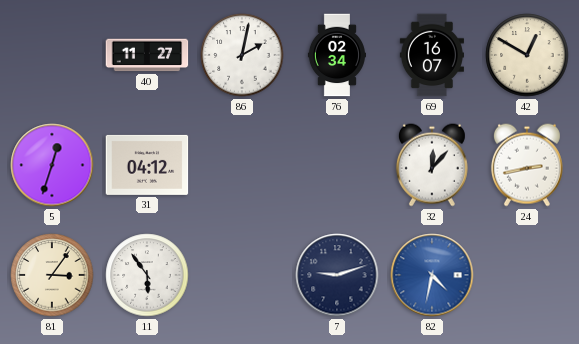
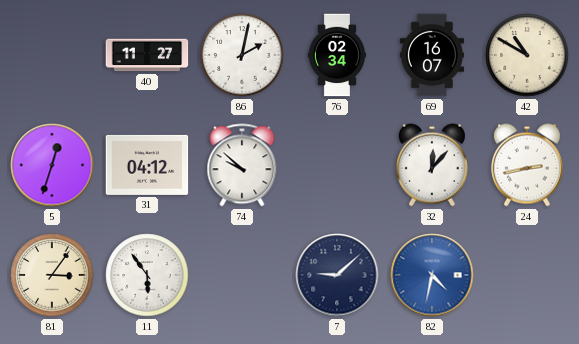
42: 12:50 -> 10:50
74: none -> 9:52
7: 9:12 -> 9:08
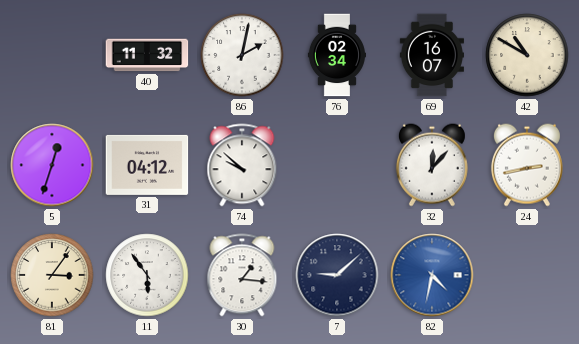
40: 11:27 -> 11:32
30: none -> 1:16
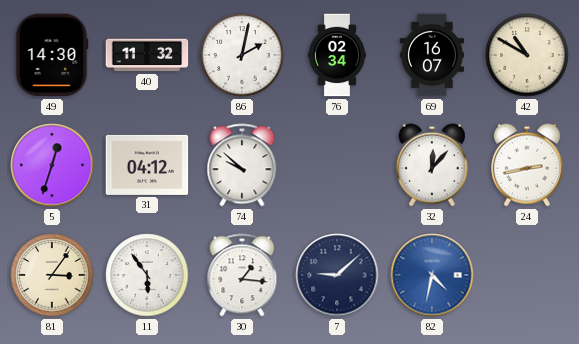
49: none -> 14:30
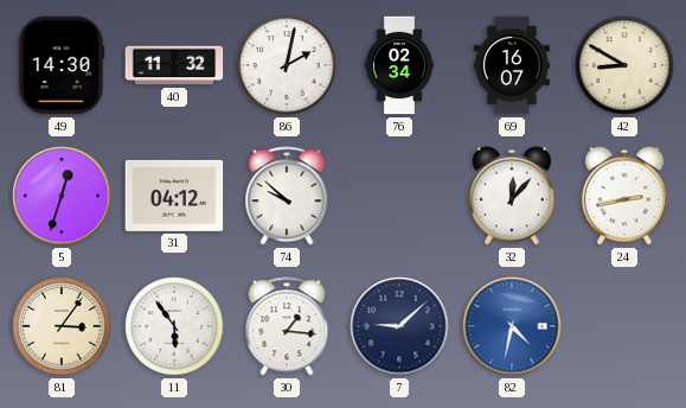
42: 10:50 -> 8:50
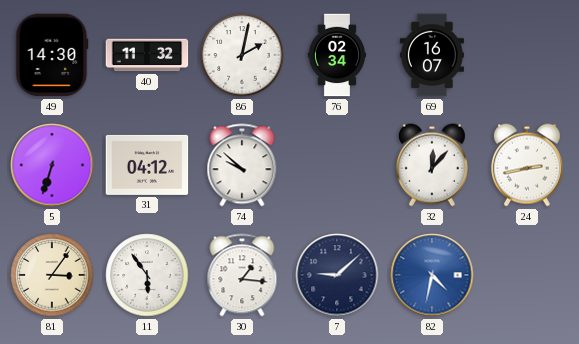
42: 8:50 -> none
5: 12:33 -> 6:33
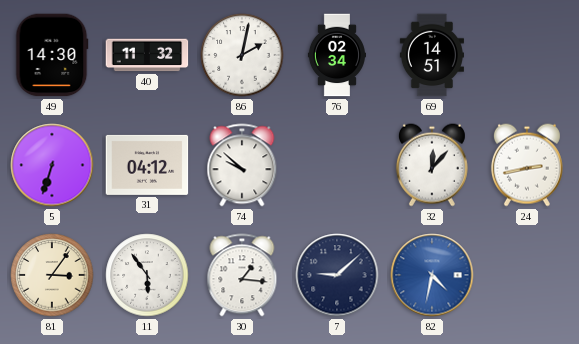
69: 16:07 -> 14:51
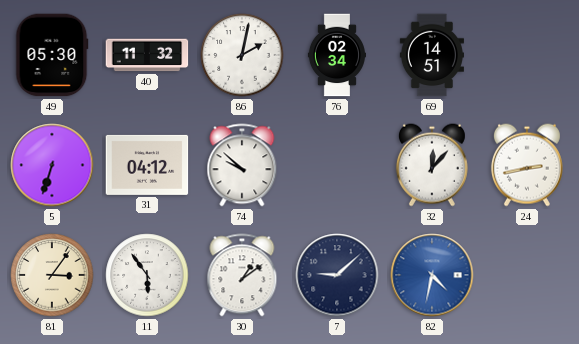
49: 14:30 -> 05:30
30: 1:16 -> 1:09
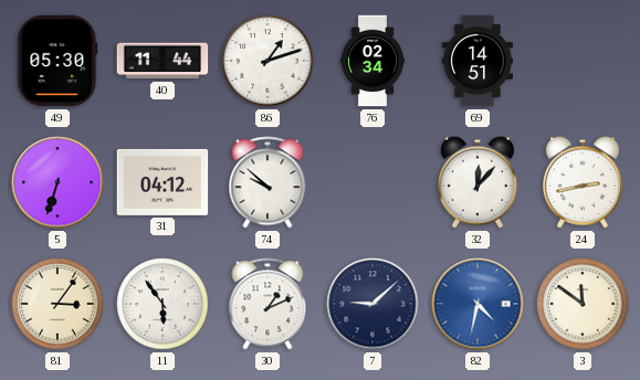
40: 11:32 -> 11:44
86: 2:02 -> 1:12
30: 1:09 -> 1:11
3: none -> 11:51
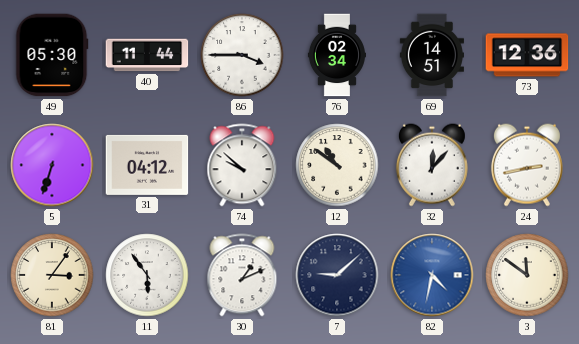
86: 1:12 -> 3:45
73: none -> 12:36
12: none -> 10:51
